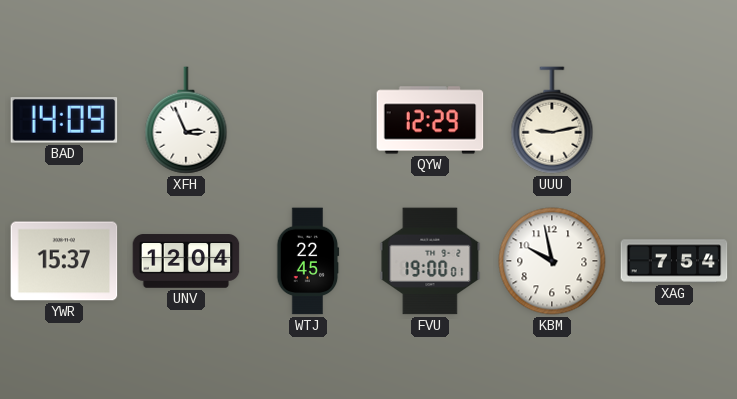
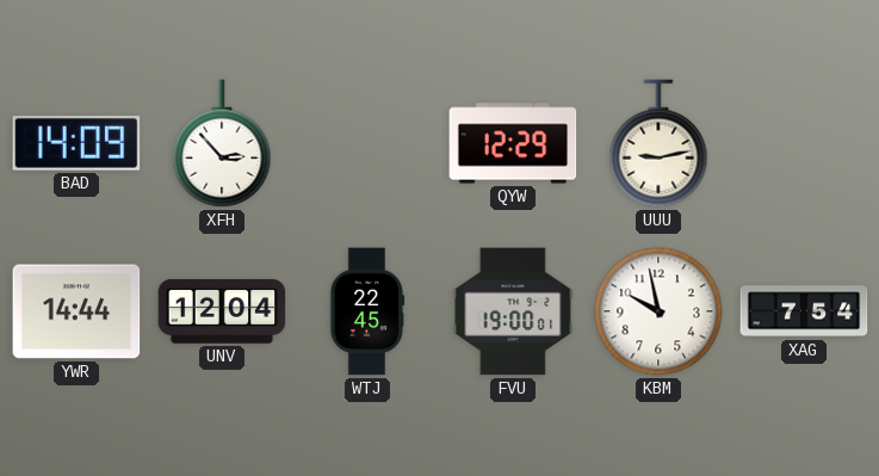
XFH: 2:56 -> 2:53
YWR: 15:37 -> 14:44
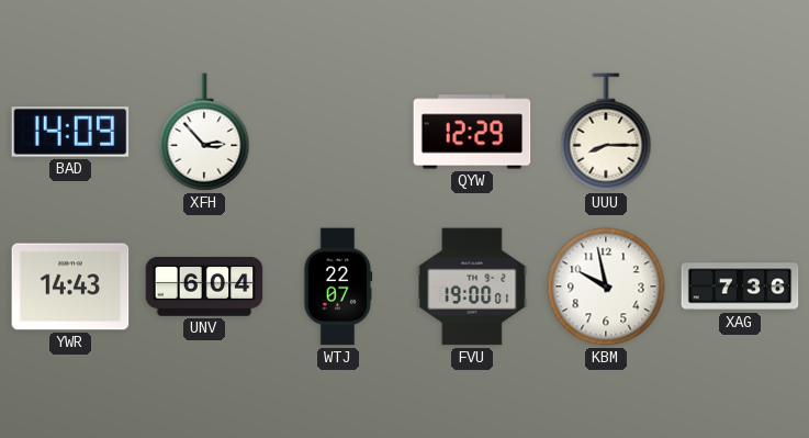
UUU: 9:13 -> 8:15
YWR: 14:44 -> 14:43
UNV: 12:04 -> 6:04
WTJ: 22:45 -> 22:07
XAG: 7:54 -> 7:36
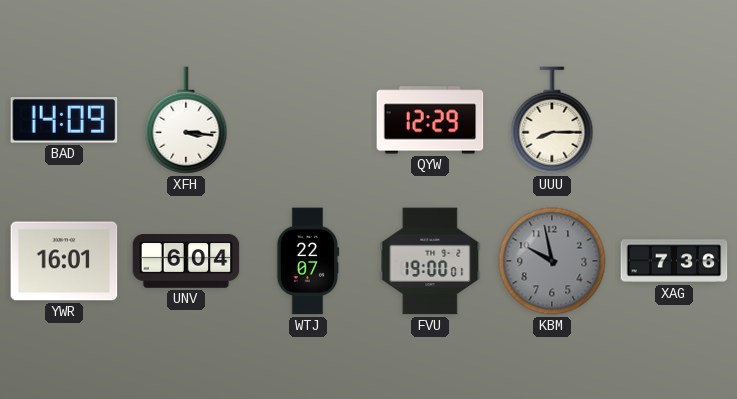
XFH: 2:53 -> 3:16
YWR: 14:43 -> 16:01
KBM dial: white -> grey
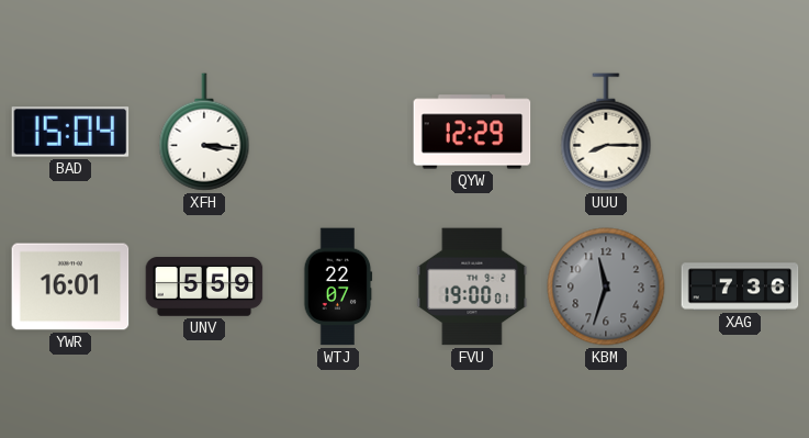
BAD: 14:09 -> 15:04
UNV: 6:04 -> 5:59
KBM: 9:58 -> 11:33
